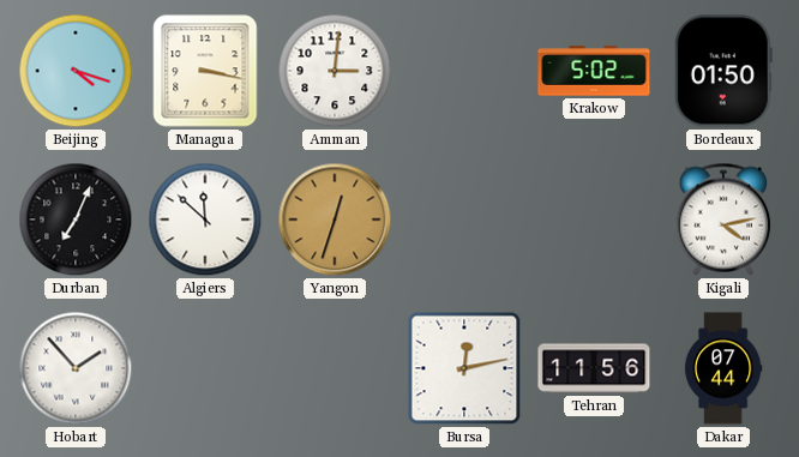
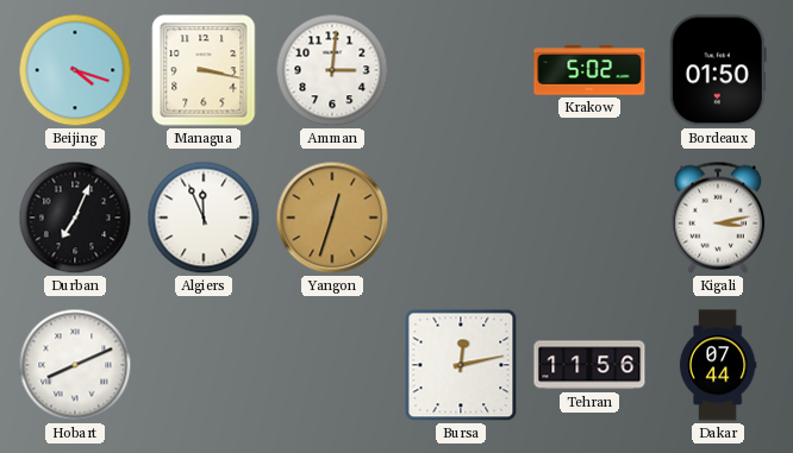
Algiers: 11:52 -> 11:56
Kigali: 4:13 -> 3:13
Hobart: 1:53 -> 8:11
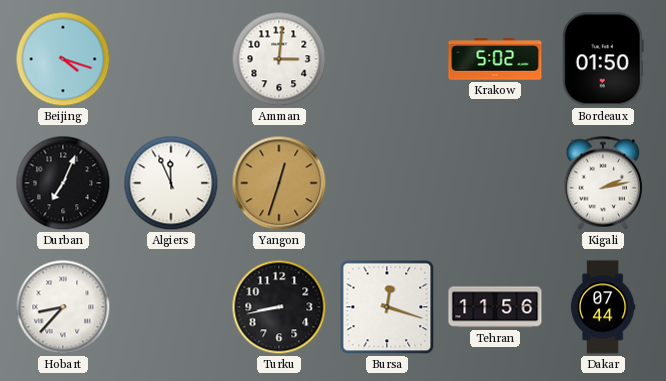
Managua: 3:17 -> none
Kigali: 3:13 -> 2:13
Hobart: 8:11 -> 8:37
Turku: none -> 8:43
Bursa: 12:13 -> 12:18
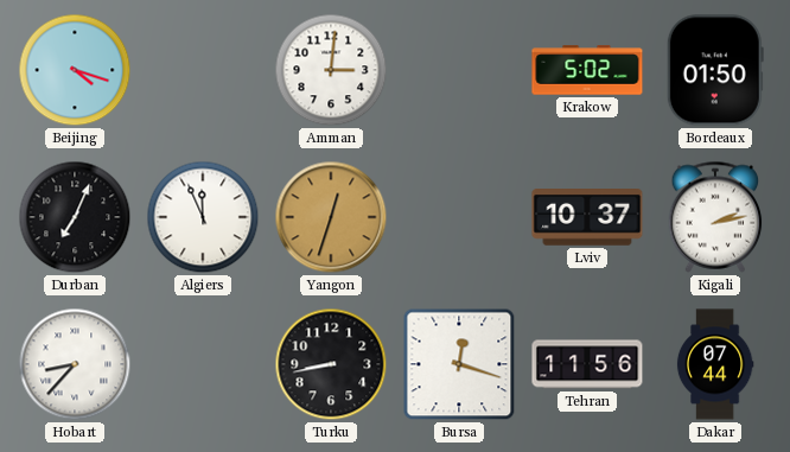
Lviv: none -> 10:37
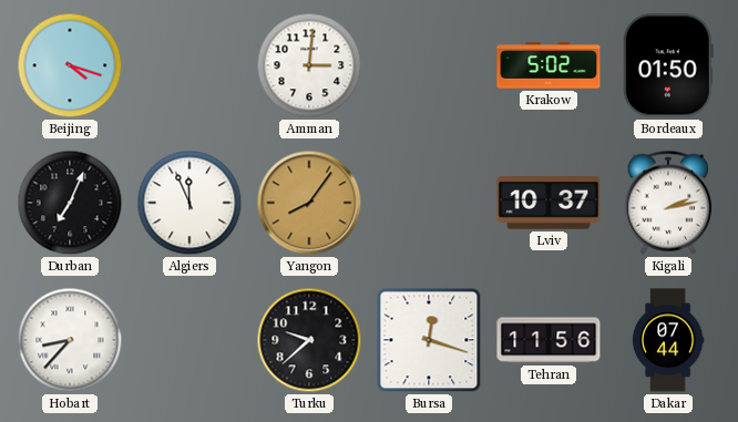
Yangon: 12:33 -> 8:06
Turku: 8:43 -> 9:38
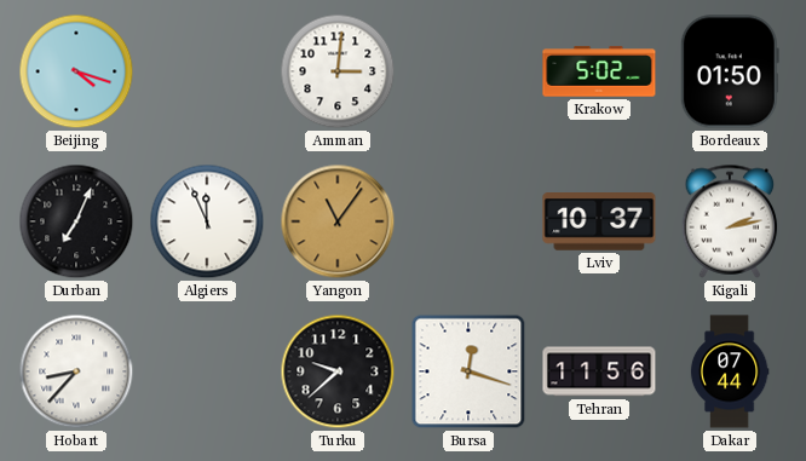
Yangon: 8:06 -> 11:06
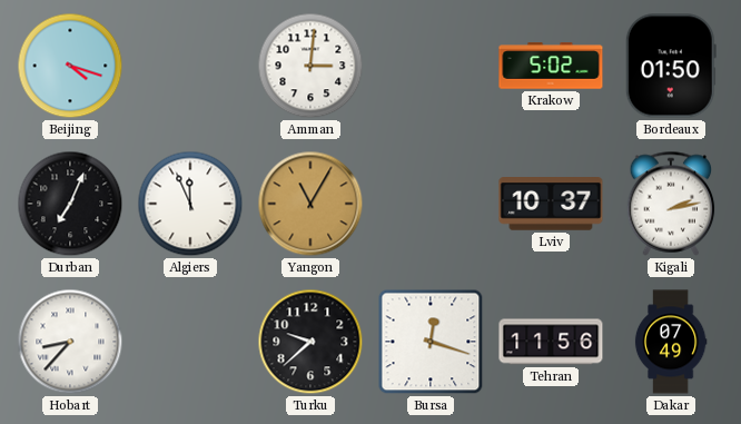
Yangon: 11:06 -> 11:05
Dakar: 07:44 -> 07:49
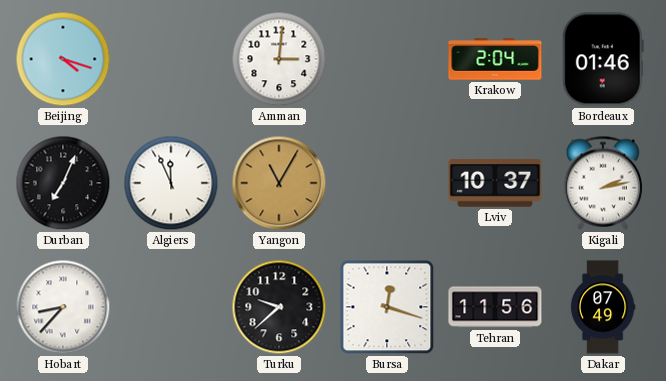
Krakow: 5:02 -> 2:04
Bordeaux: 01:50 -> 01:46
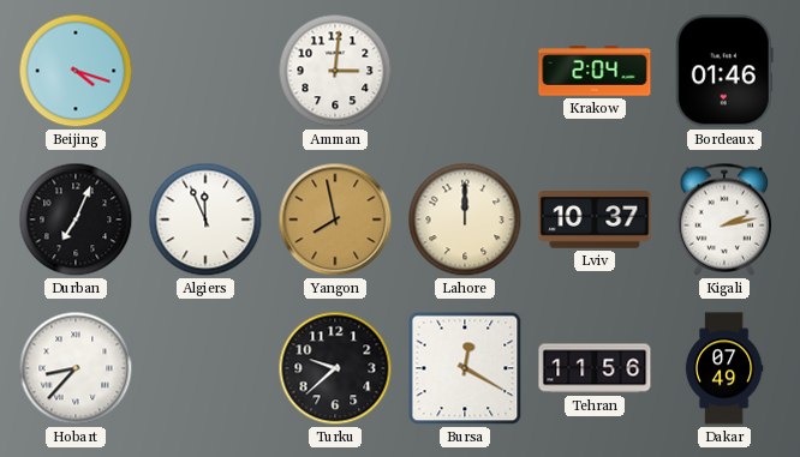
Yangon: 11:05 -> 7:58
Lahore: none -> 12:00
Bursa: 12:18 -> 12:20
